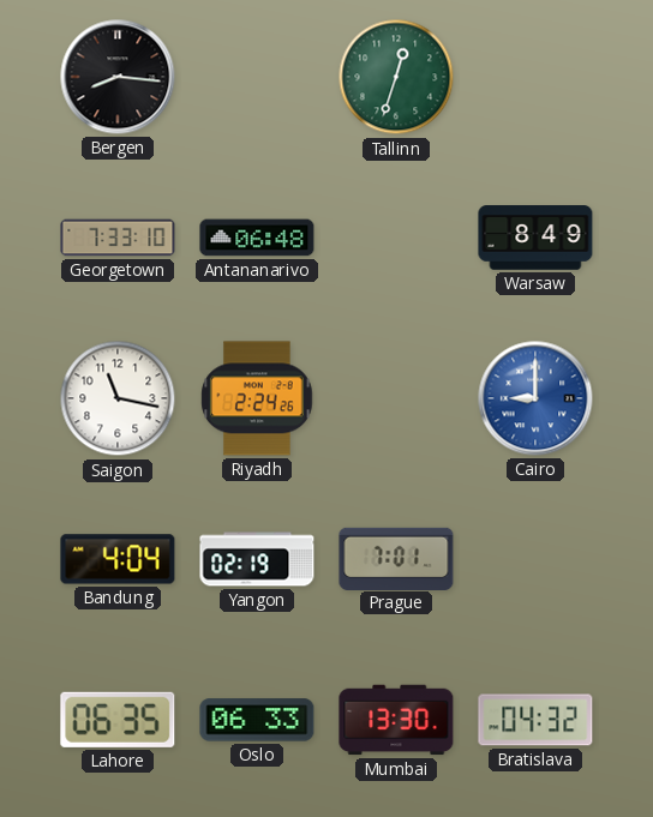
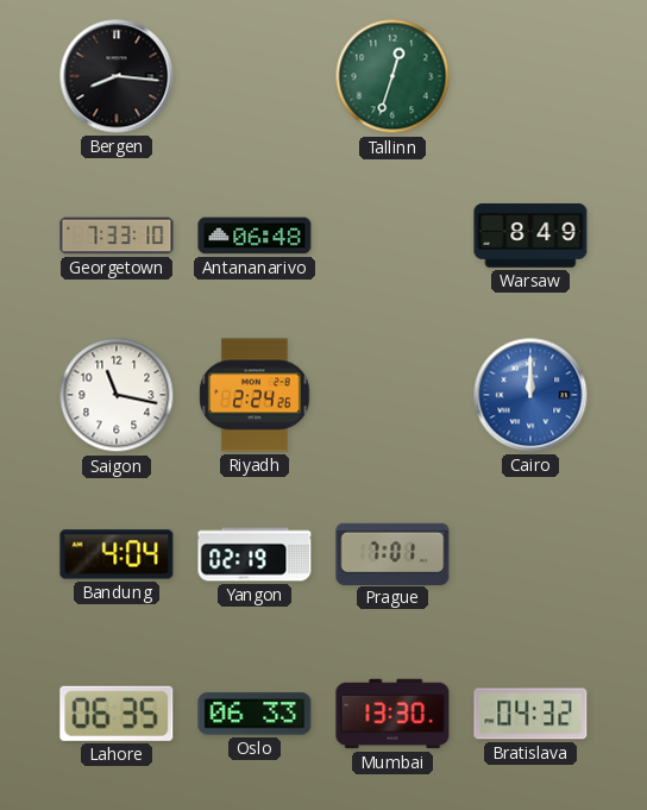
Cairo: 9:00 -> 12:00
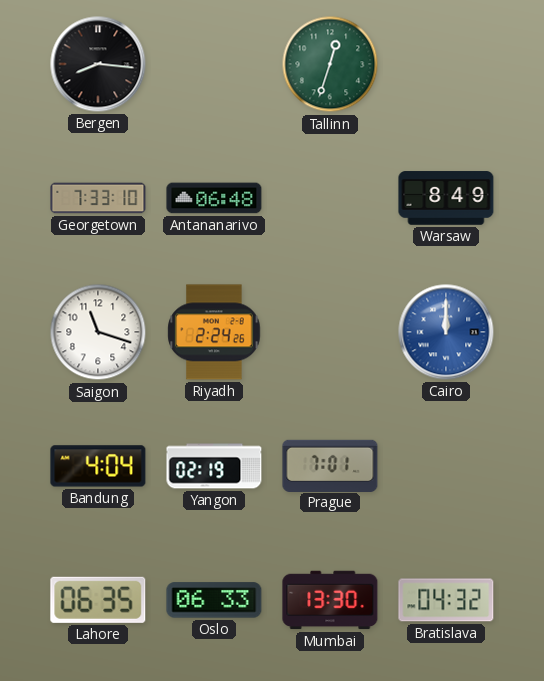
Saigon: 11:17 -> 11:18
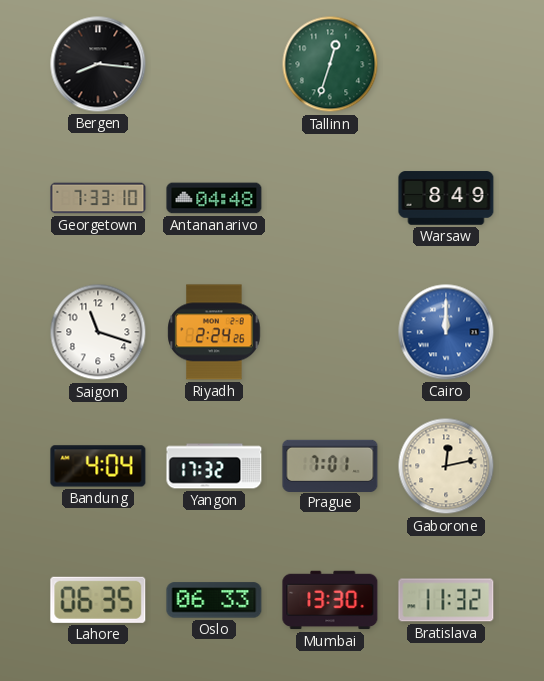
Antananarivo: 06:48 -> 04:48
Yangon: 02:19 -> 17:32
Gaborone: none -> 12:13
Bratislava: 04:32 -> 11:32
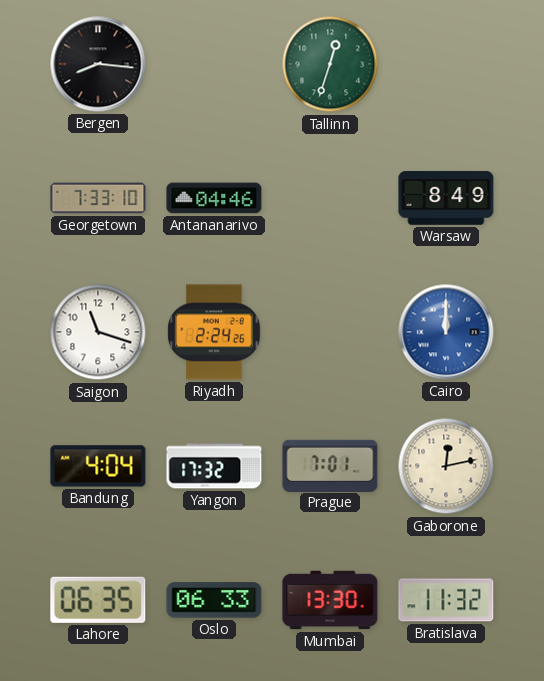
Antananarivo: 04:48 -> 04:46
